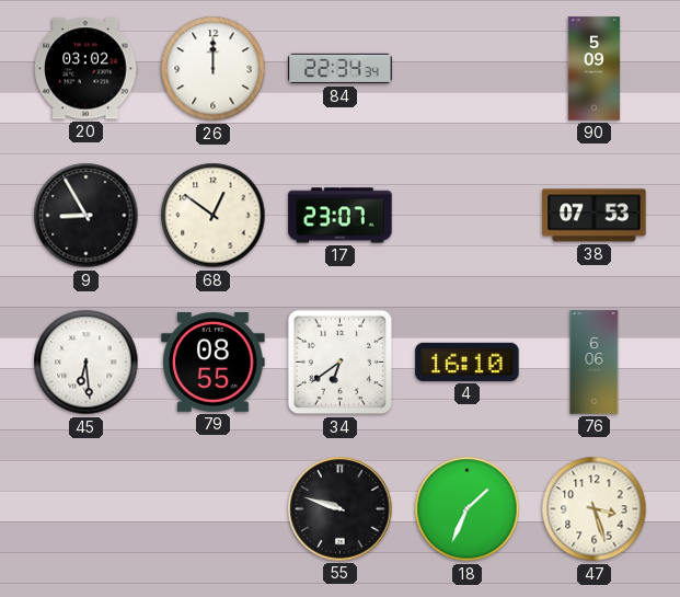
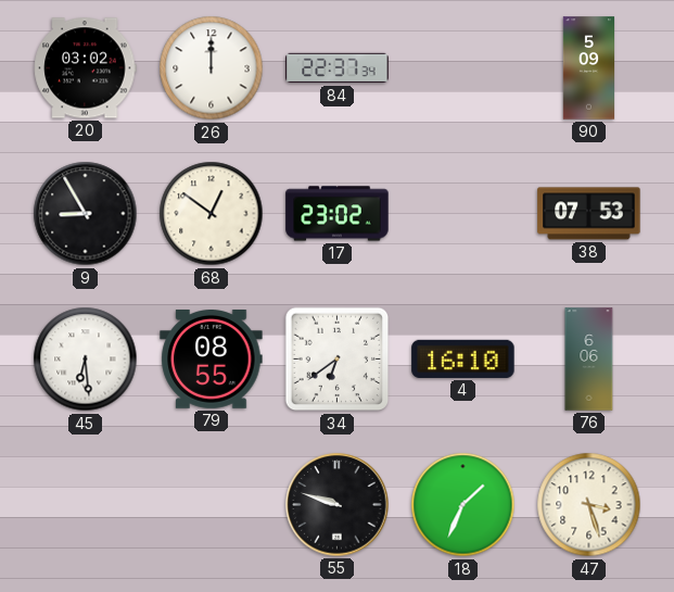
84: 22:34 -> 22:37
17: 23:07 -> 23:02
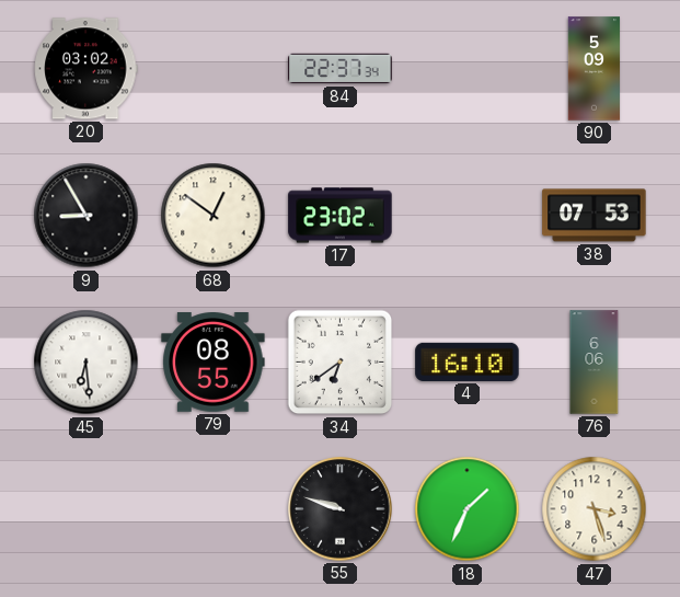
26: 12:00 -> none
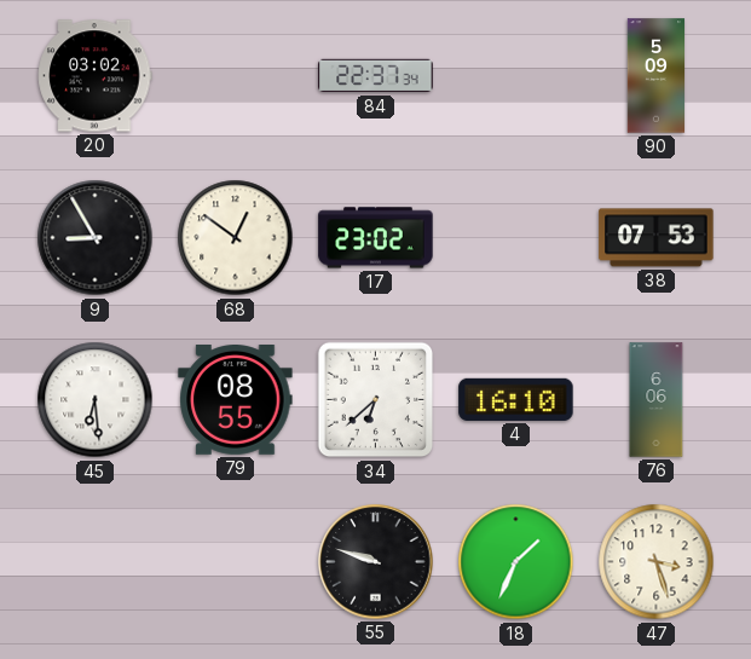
34: 6:39 -> 6:38
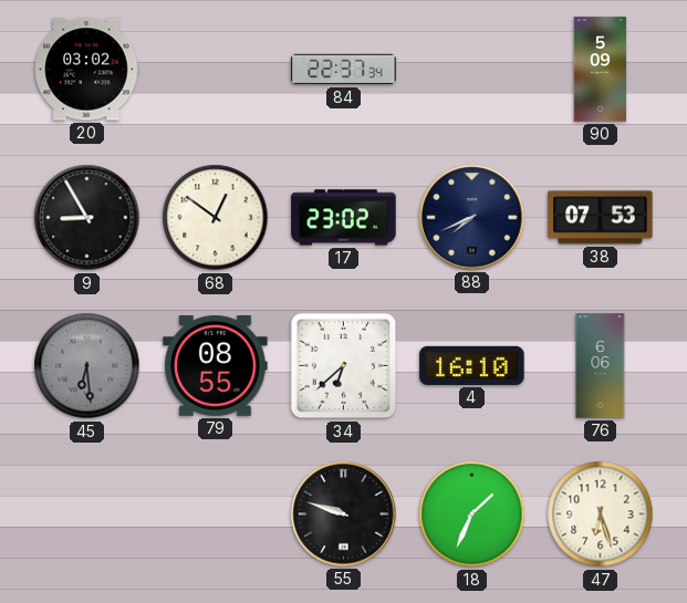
88: none -> 7:41
45 dial: white -> grey
47: 3:27 -> 6:27
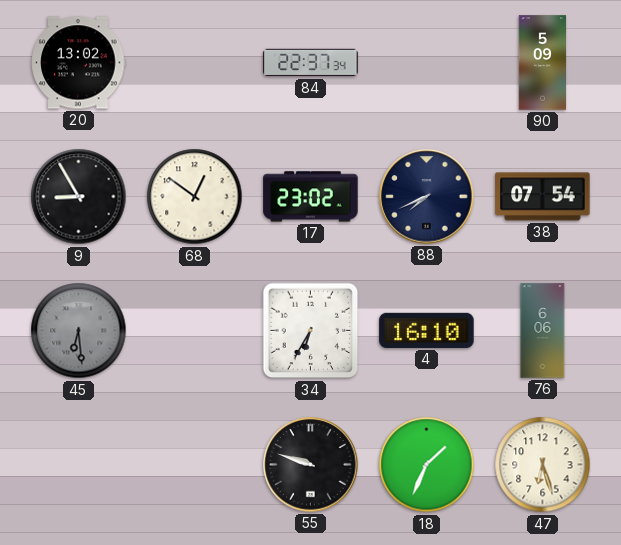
20: 03:02 -> 13:02
38: 07:53 -> 07:54
79: 08:55 -> none
34: 6:38 -> 6:35
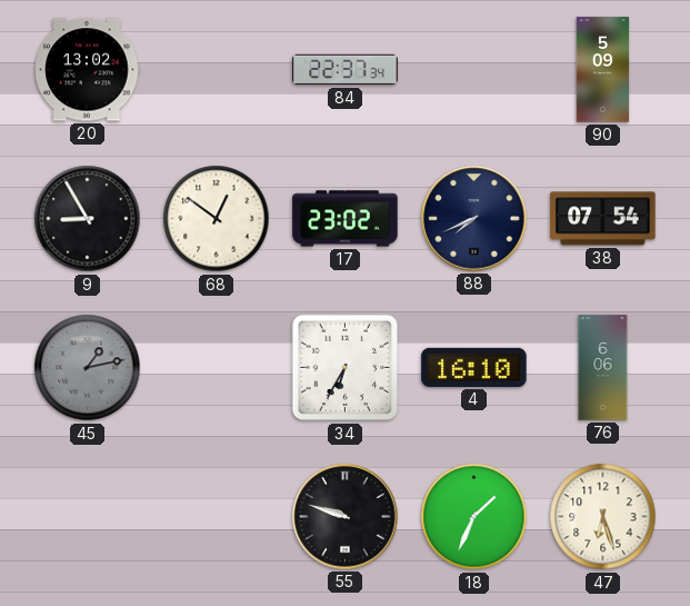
45: 6:29 -> 1:13
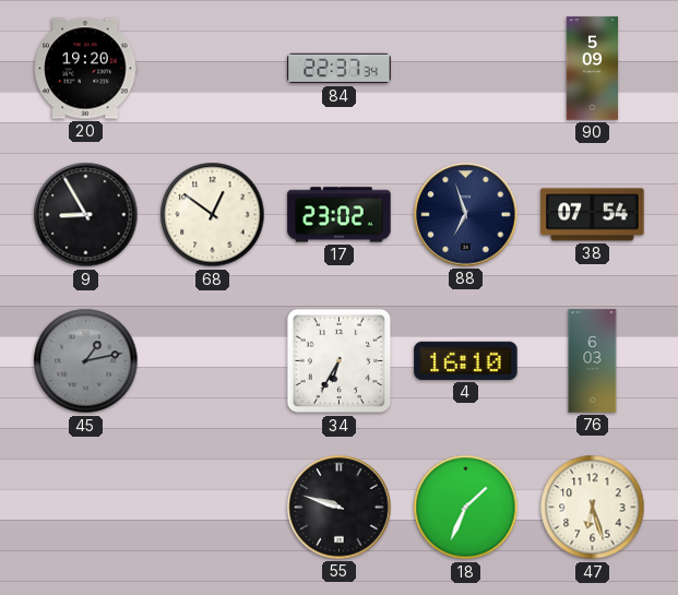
20: 13:02 -> 19:20
88: 7:41 -> 6:57
76: 6:06 -> 6:03
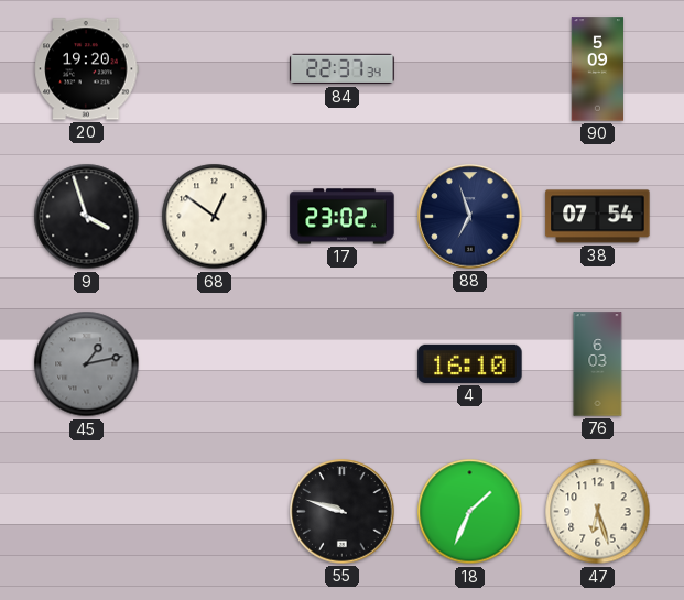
9: 8:55 -> 3:57
34: 6:35 -> none
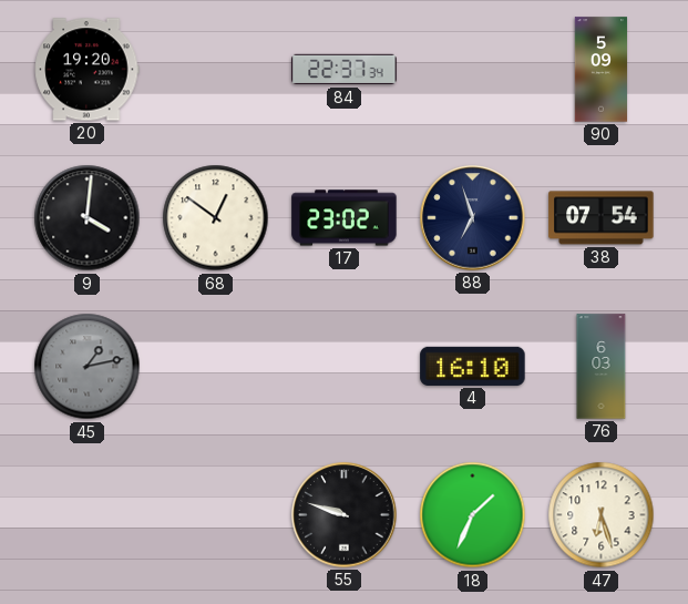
9: 3:57 -> 4:01
